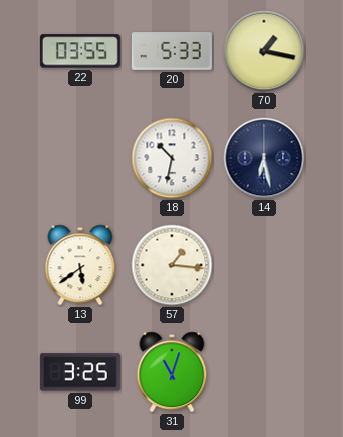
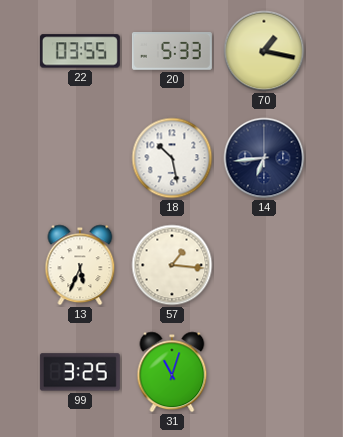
18: 10:32 -> 10:28
14: 6:28 -> 6:44
13: 5:39 -> 5:34
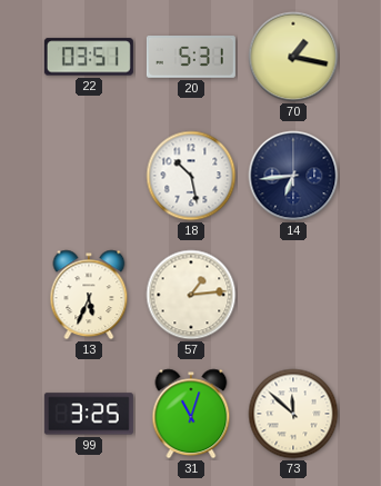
22: 03:55 -> 03:51
20: 5:33 -> 5:31
57: 1:16 -> 1:14
73: none -> 11:52
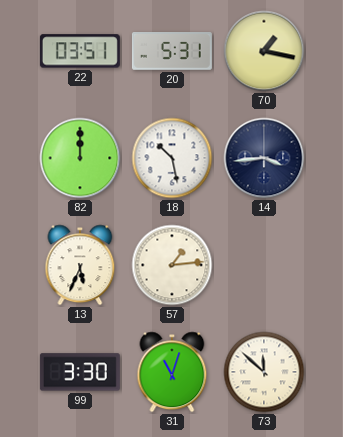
82: none -> 12:00
14: 6:44 -> 3:44
99: 3:25 -> 3:30
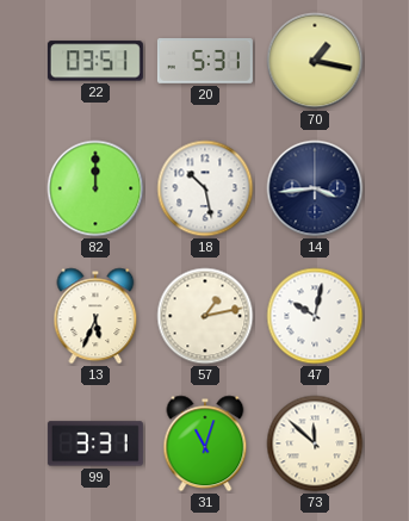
57: 1:14 -> 1:13
47: none -> 10:02
99: 3:30 -> 3:31
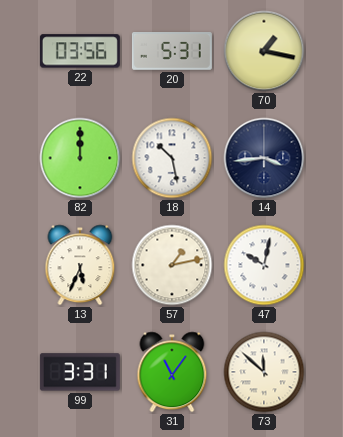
22: 03:51 -> 03:56
31: 11:03 -> 11:06
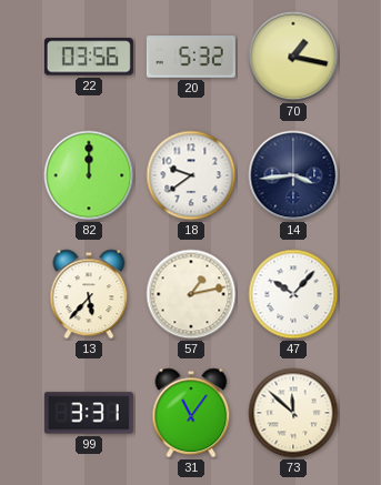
20: 5:31 -> 5:32
18: 10:28 -> 9:39
13: 5:34 -> 5:37
47: 10:02 -> 10:07
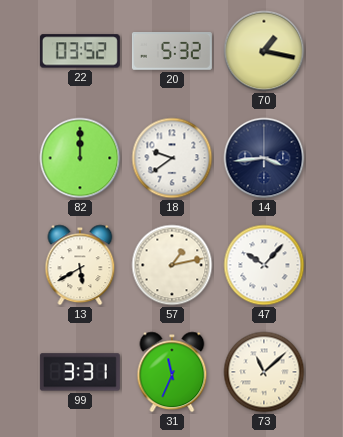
22: 03:56 -> 03:52
13: 5:37 -> 5:40
31: 11:06 -> 11:34
73: 11:52 -> 11:08
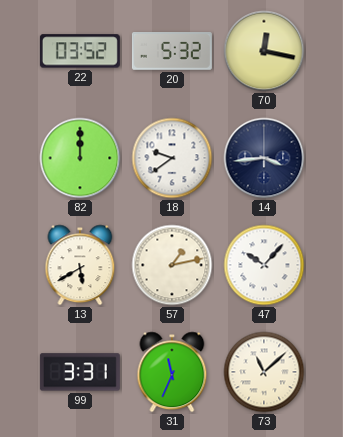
70: 1:17 -> 12:17
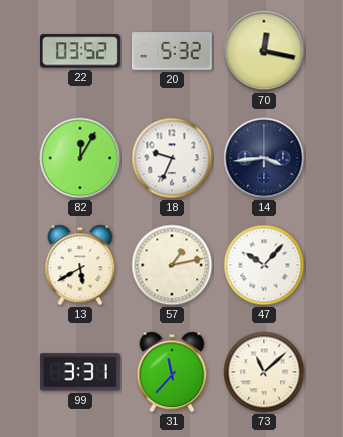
82: 12:00 -> 12:05
18: 9:39 -> 9:34
31: 11:34 -> 11:37
